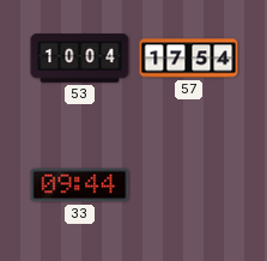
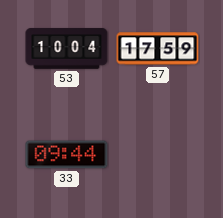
57: 17:54 -> 17:59
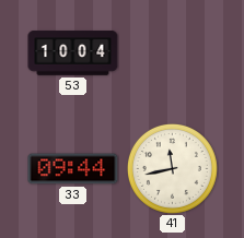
57: 17:59 -> none
41: none -> 11:43
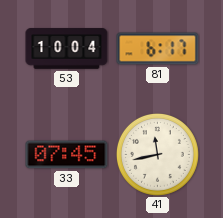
81: none -> 6:17
33: 09:44 -> 07:45
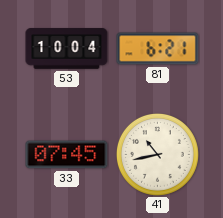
81: 6:17 -> 6:21
41: 11:43 -> 10:43
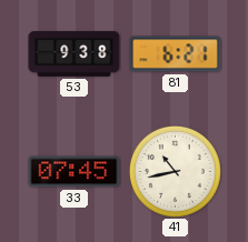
53: 10:04 -> 9:38
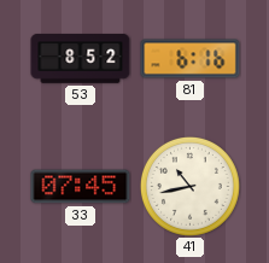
53: 9:38 -> 8:52
81: 6:21 -> 6:16
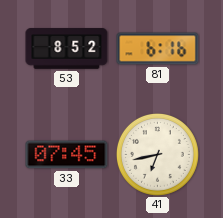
41: 10:43 -> 6:43
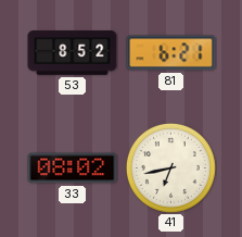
81: 6:16 -> 6:21
33: 07:45 -> 08:02
